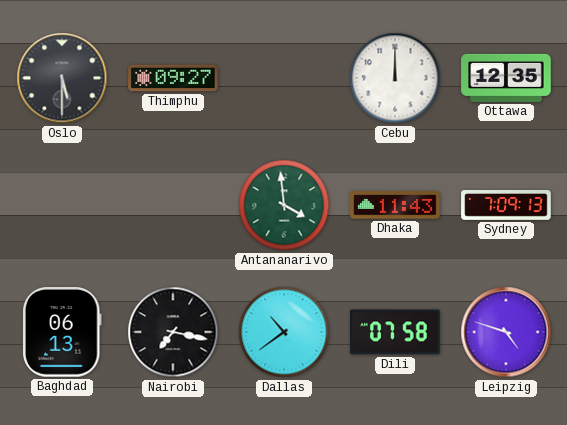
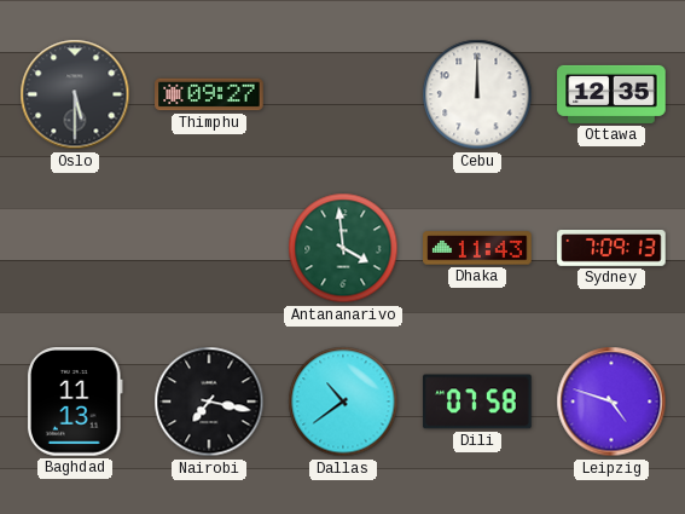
Baghdad: 06:13 -> 11:13
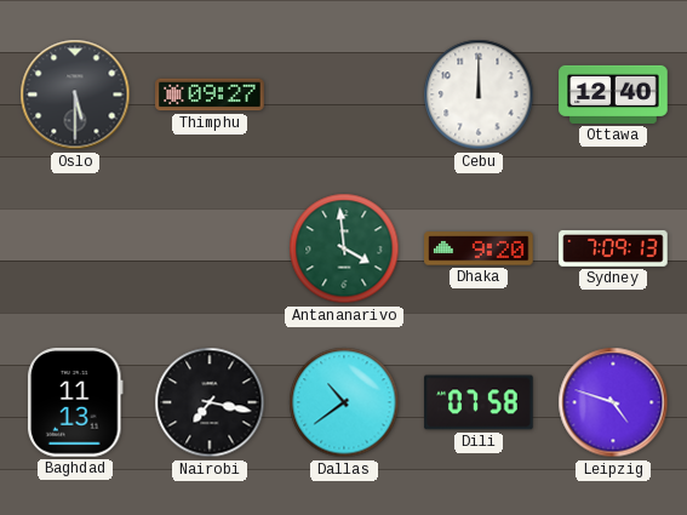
Ottawa: 12:35 -> 12:40
Dhaka: 11:43 -> 9:20
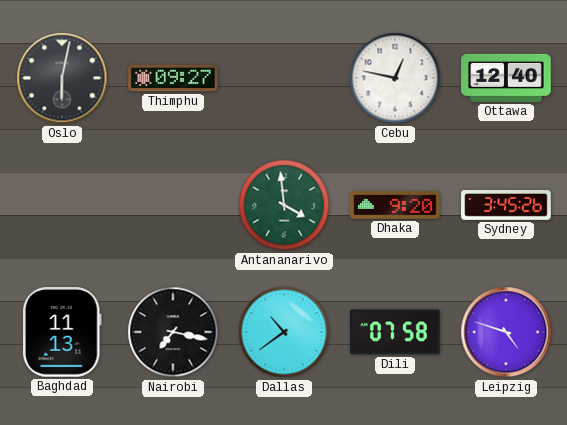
Oslo: 5:30 -> 6:02
Cebu: 12:00 -> 12:47
Sydney: 7:09 -> 3:45
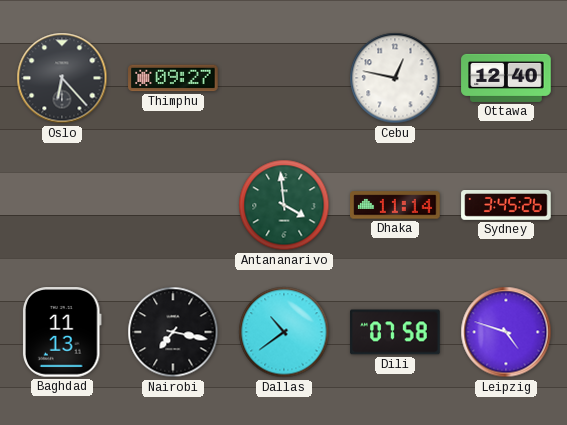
Oslo: 6:02 -> 6:23
Dhaka: 9:20 -> 11:14
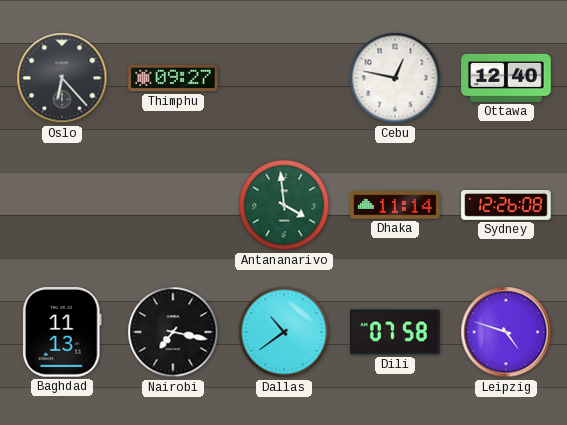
Sydney: 3:45 -> 12:26
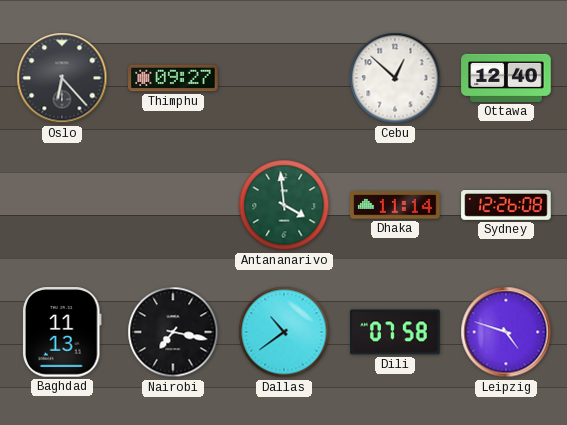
Cebu: 12:47 -> 12:52
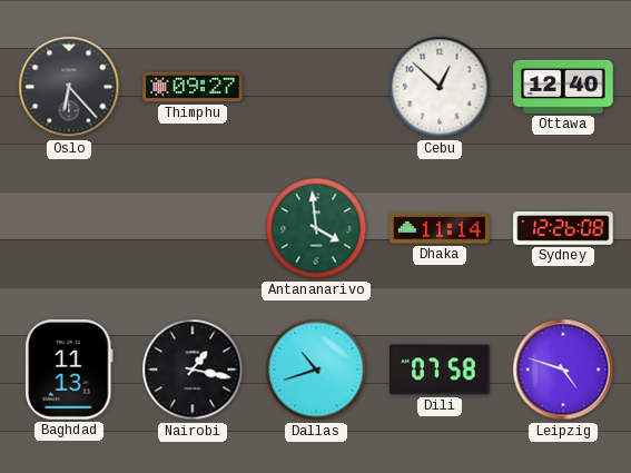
Nairobi: 7:17 -> 1:17
Dallas: 10:39 -> 10:42
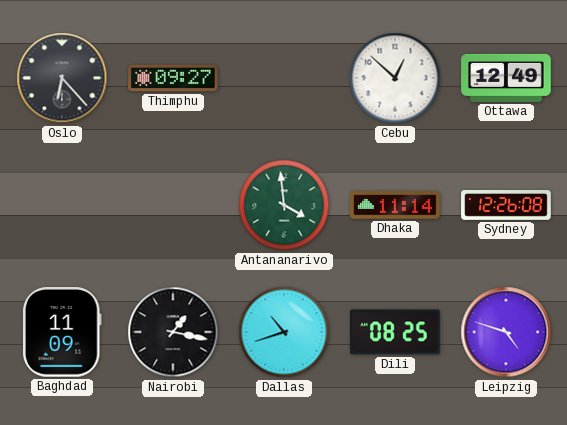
Ottawa: 12:40 -> 12:49
Baghdad: 11:13 -> 11:09
Dili: 07:58 -> 08:25
